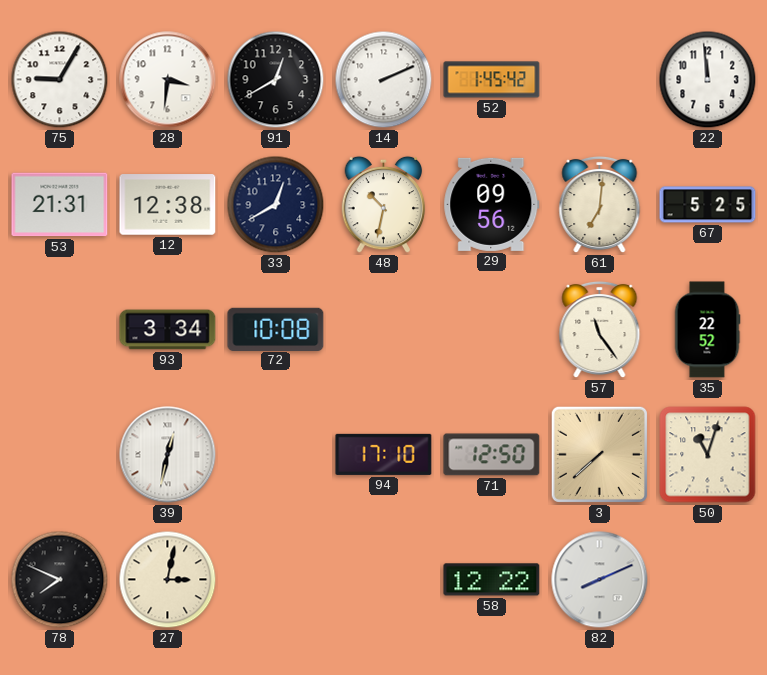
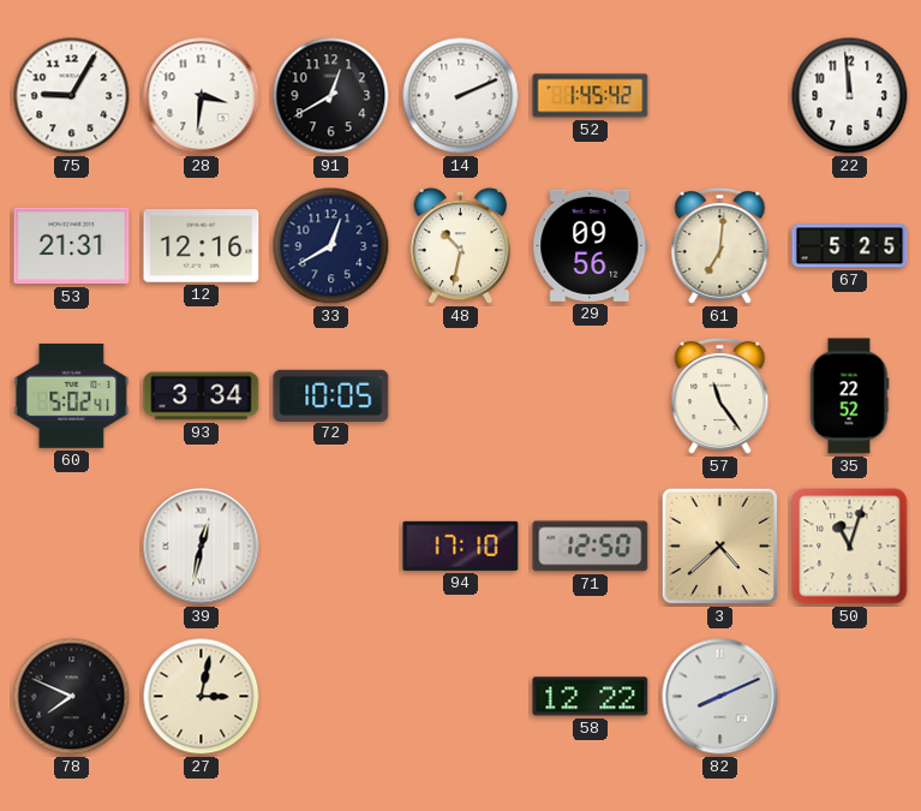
12: 12:38 -> 12:16
60: none -> 5:02
72: 10:08 -> 10:05
3: 7:38 -> 4:38
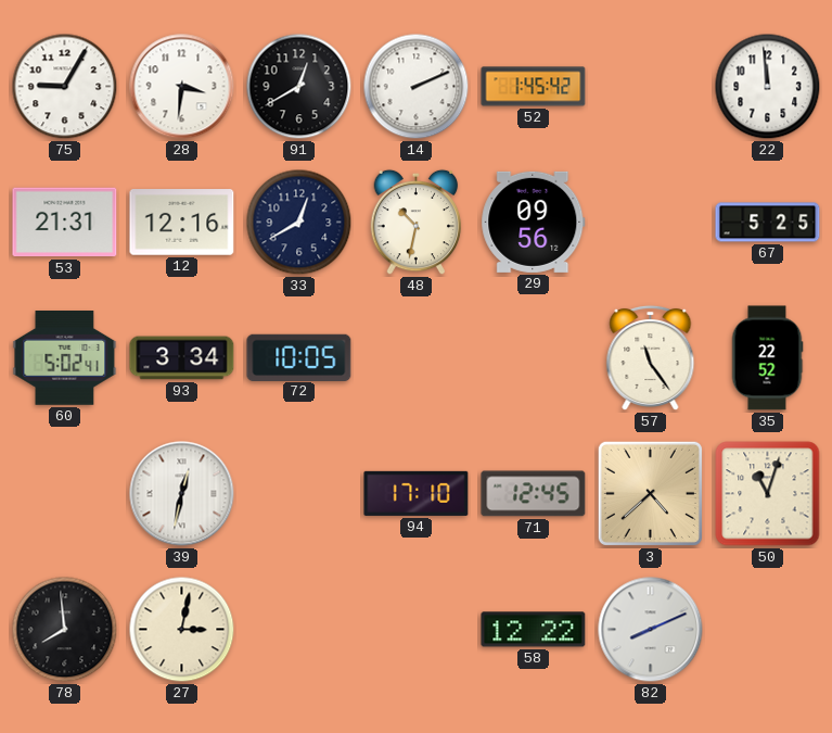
61: 7:01 -> none
71: 12:50 -> 12:45
78: 7:49 -> 7:59
